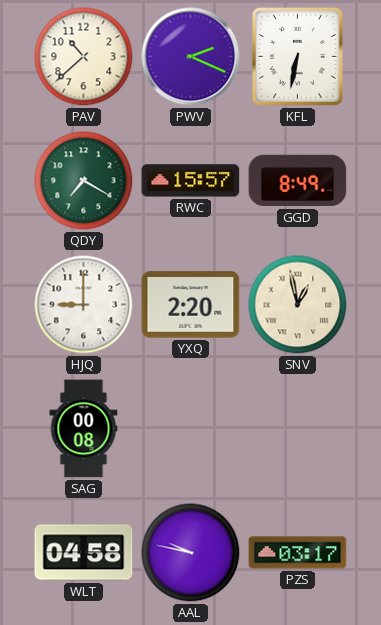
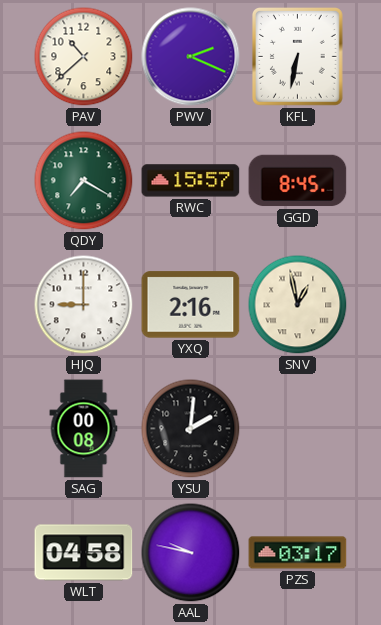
GGD: 8:49 -> 8:45
YXQ: 2:20 -> 2:16
YSU: none -> 2:01
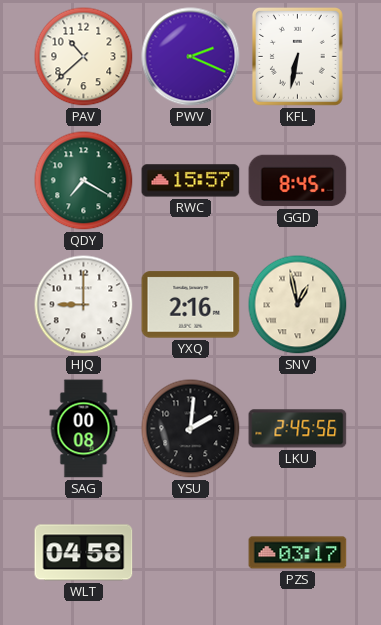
LKU: none -> 2:45
AAL: 9:47 -> none
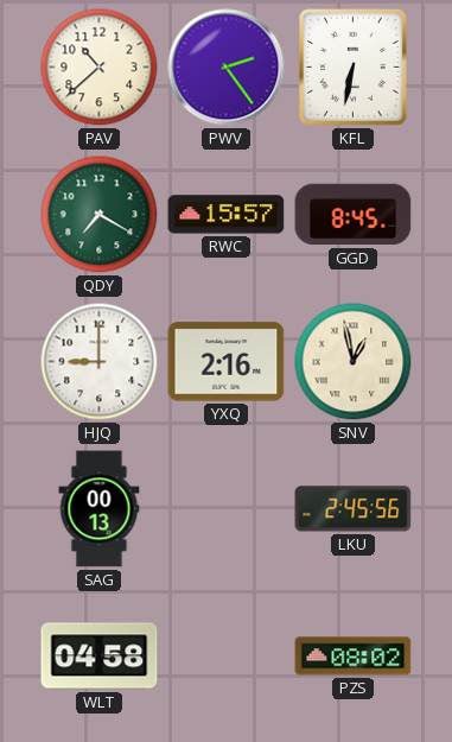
PWV: 2:19 -> 2:24
SAG: 00:08 -> 00:13
YSU: 2:01 -> none
PZS: 03:17 -> 08:02
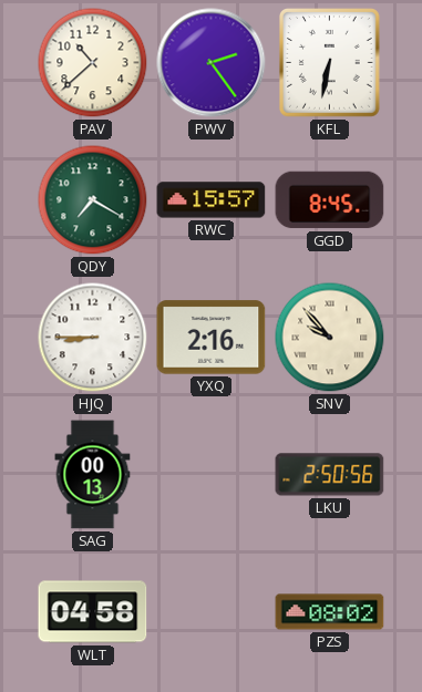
HJQ: 9:00 -> 8:45
SNV: 12:58 -> 9:53
LKU: 2:45 -> 2:50
